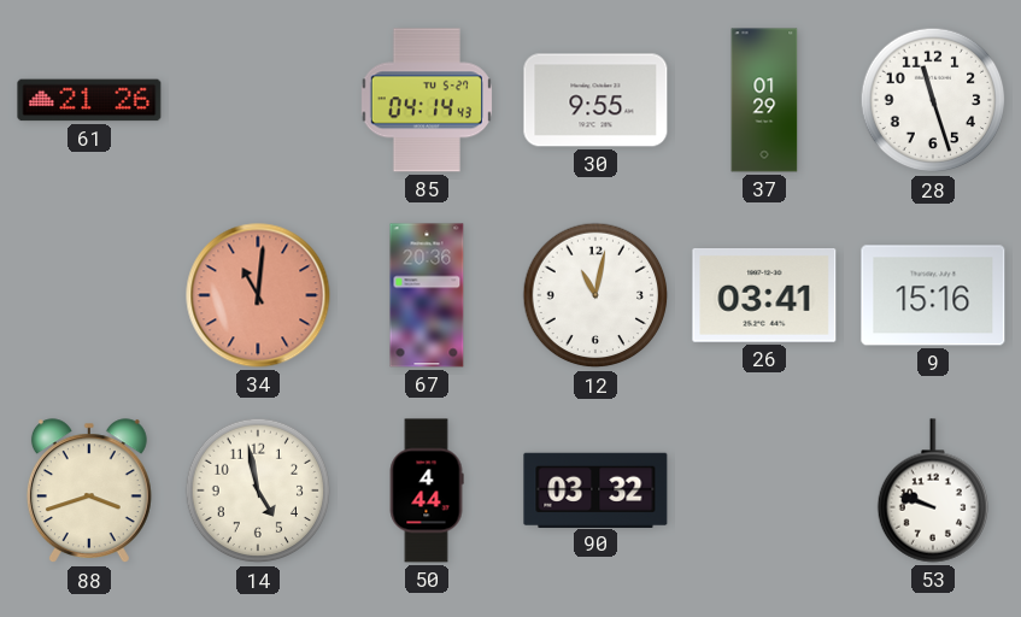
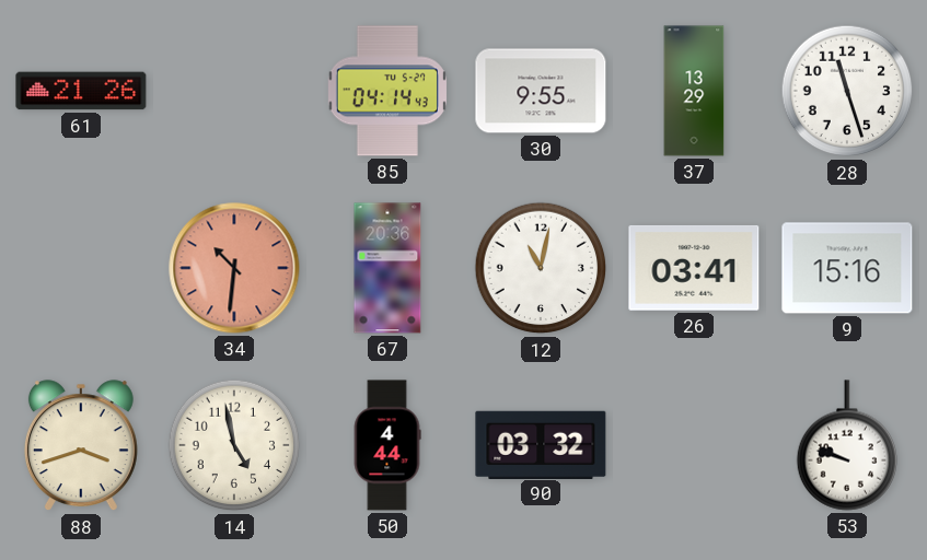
37: 01:29 -> 13:29
34: 11:01 -> 10:31
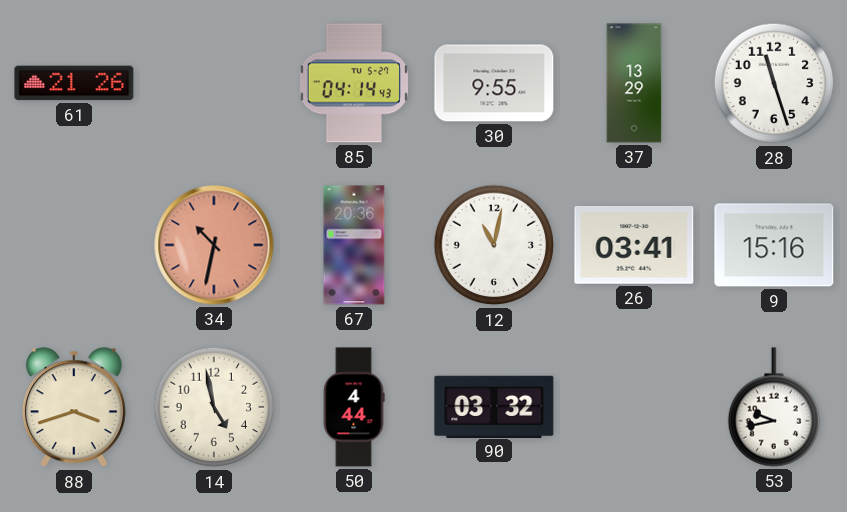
34: 10:31 -> 10:32
53: 9:48 -> 9:43
